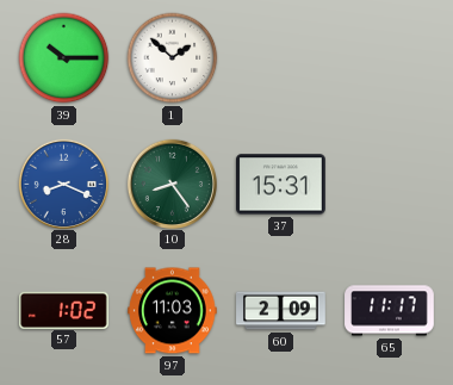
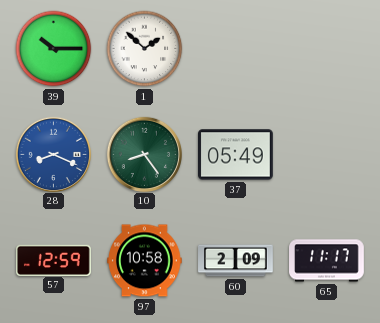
37: 15:31 -> 05:49
57: 1:02 -> 12:59
97: 11:03 -> 10:58
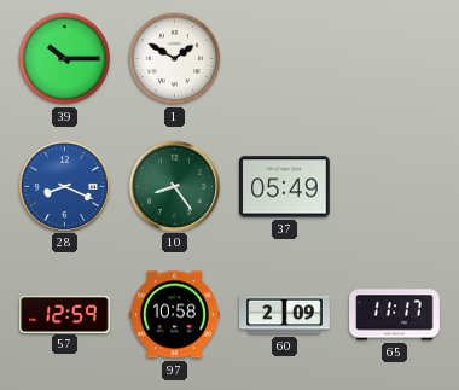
1: 1:52 -> 1:50
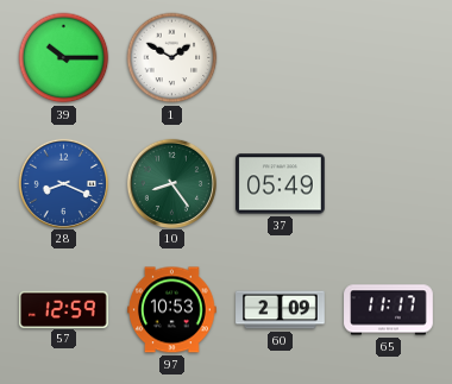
97: 10:58 -> 10:53
